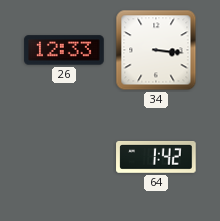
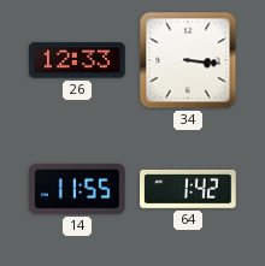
14: none -> 11:55
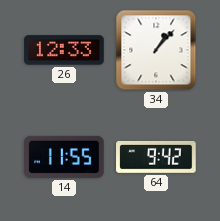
34: 3:16 -> 1:07
64: 1:42 -> 9:42
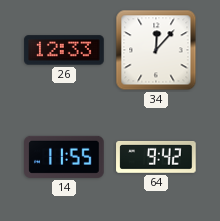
34: 1:07 -> 12:07
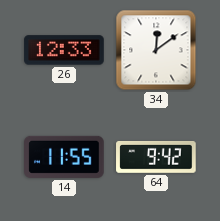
34: 12:07 -> 12:09
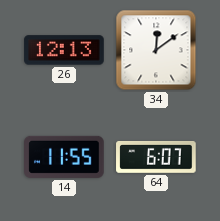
26: 12:33 -> 12:13
64: 9:42 -> 6:07
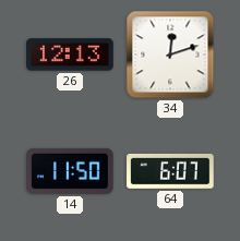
34: 12:09 -> 12:12
14: 11:55 -> 11:50
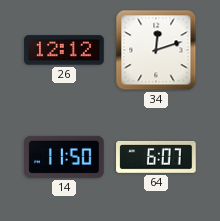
26: 12:13 -> 12:12
